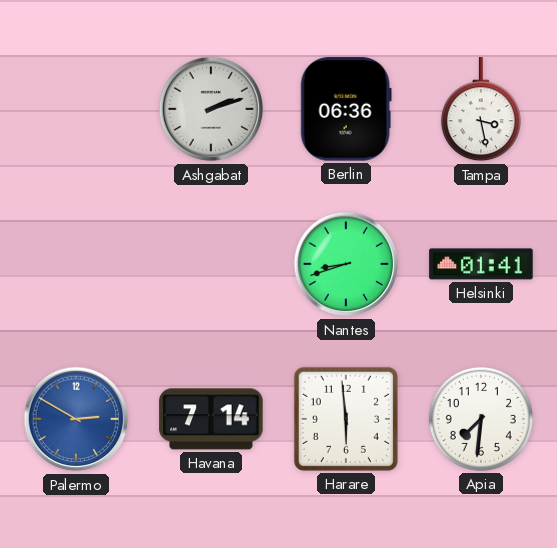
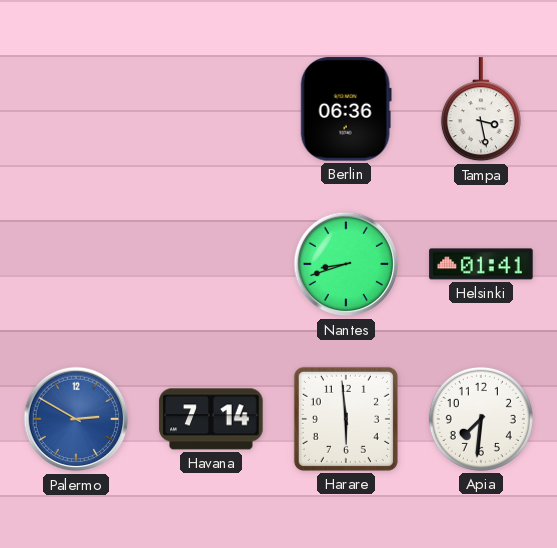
Ashgabat: 2:12 -> none
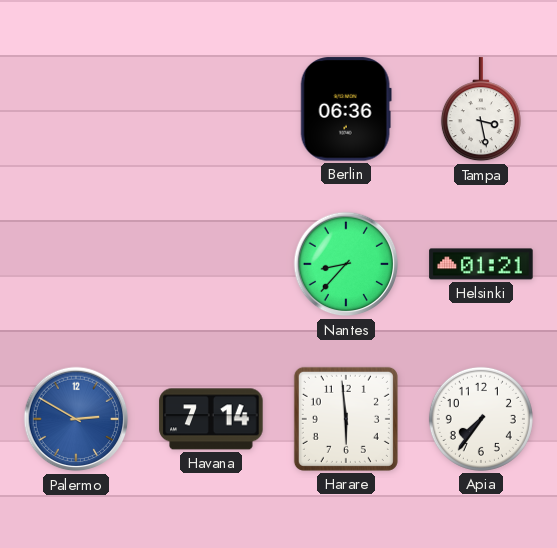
Nantes: 8:42 -> 8:37
Helsinki: 01:41 -> 01:21
Apia: 7:31 -> 7:36
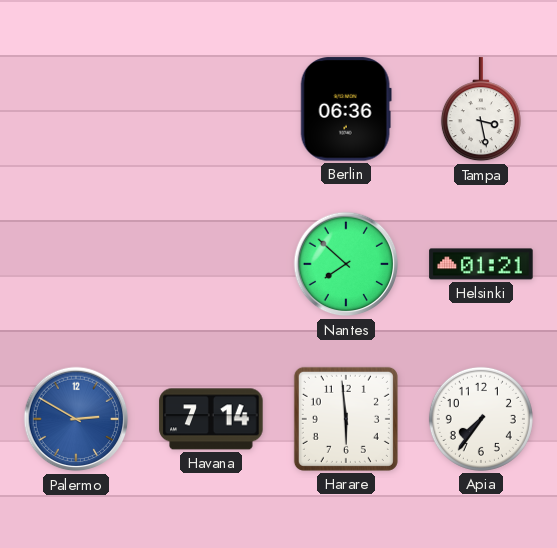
Nantes: 8:37 -> 7:52
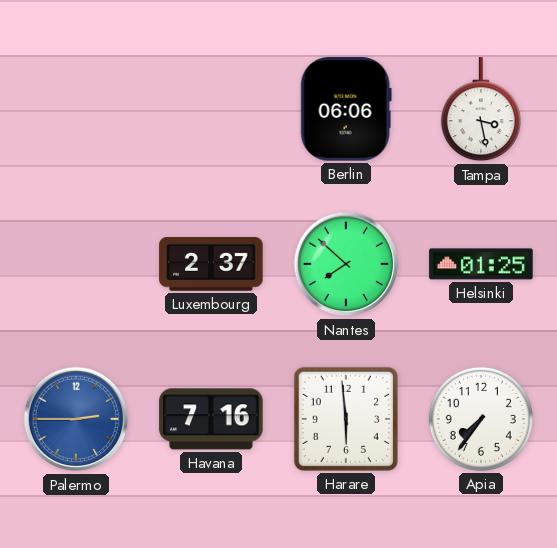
Berlin: 06:36 -> 06:06
Luxembourg: none -> 2:37
Helsinki: 01:21 -> 01:25
Palermo: 2:50 -> 2:45
Havana: 7:14 -> 7:16
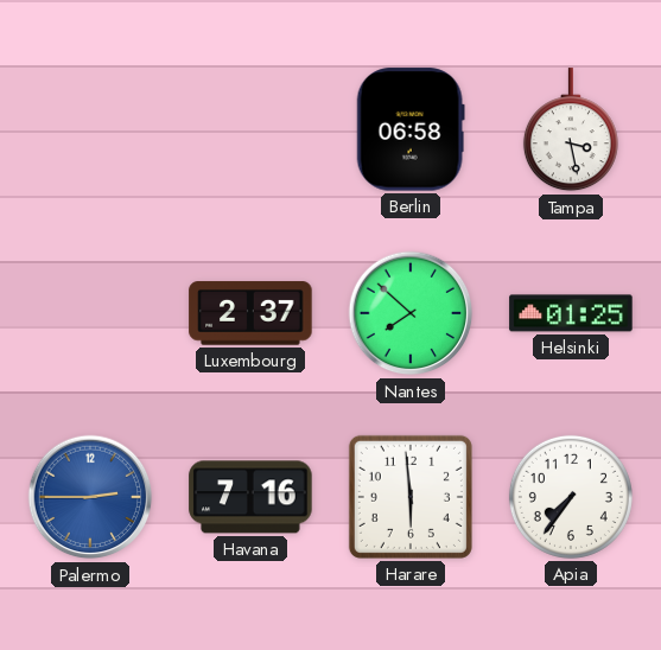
Berlin: 06:06 -> 06:58
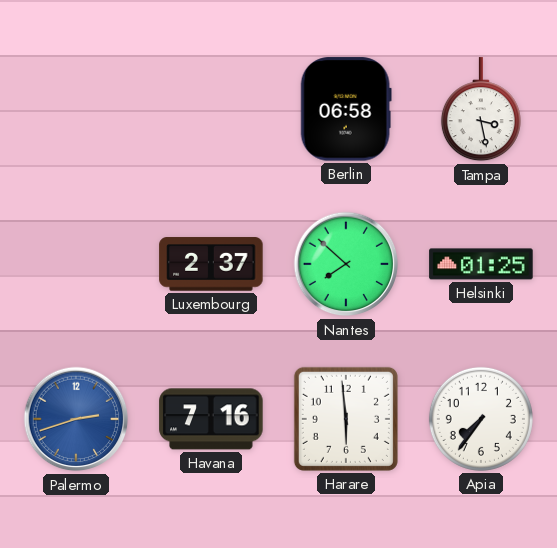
Palermo: 2:45 -> 2:42
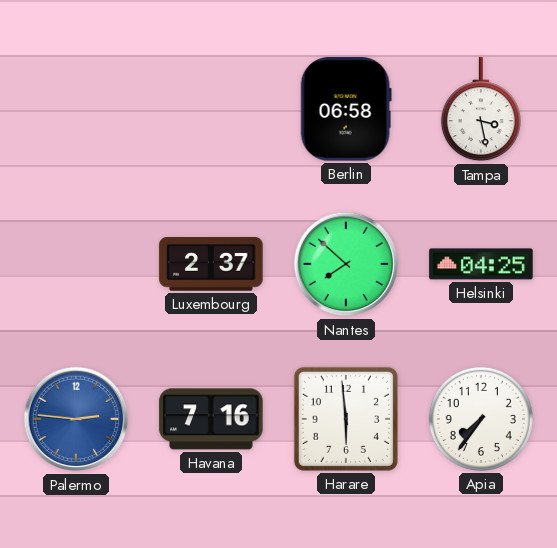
Helsinki: 01:25 -> 04:25
Palermo: 2:42 -> 2:46
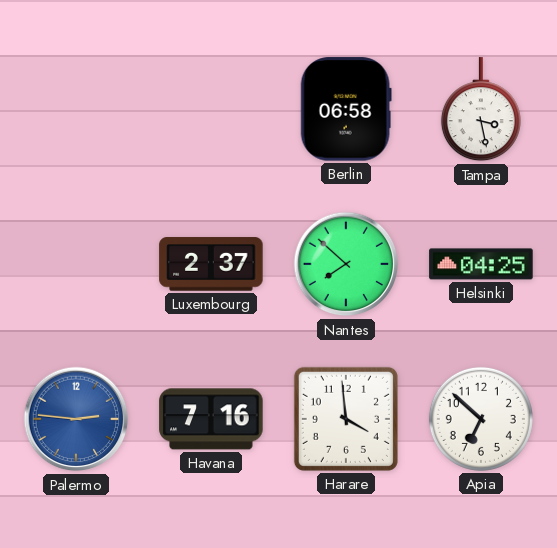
Harare: 5:59 -> 3:59
Apia: 7:36 -> 6:52
